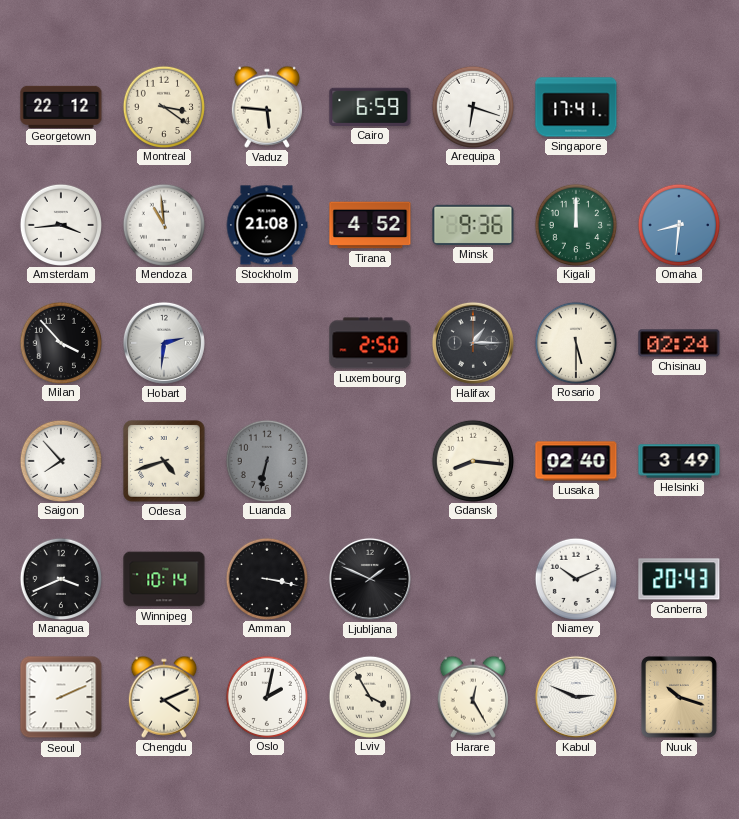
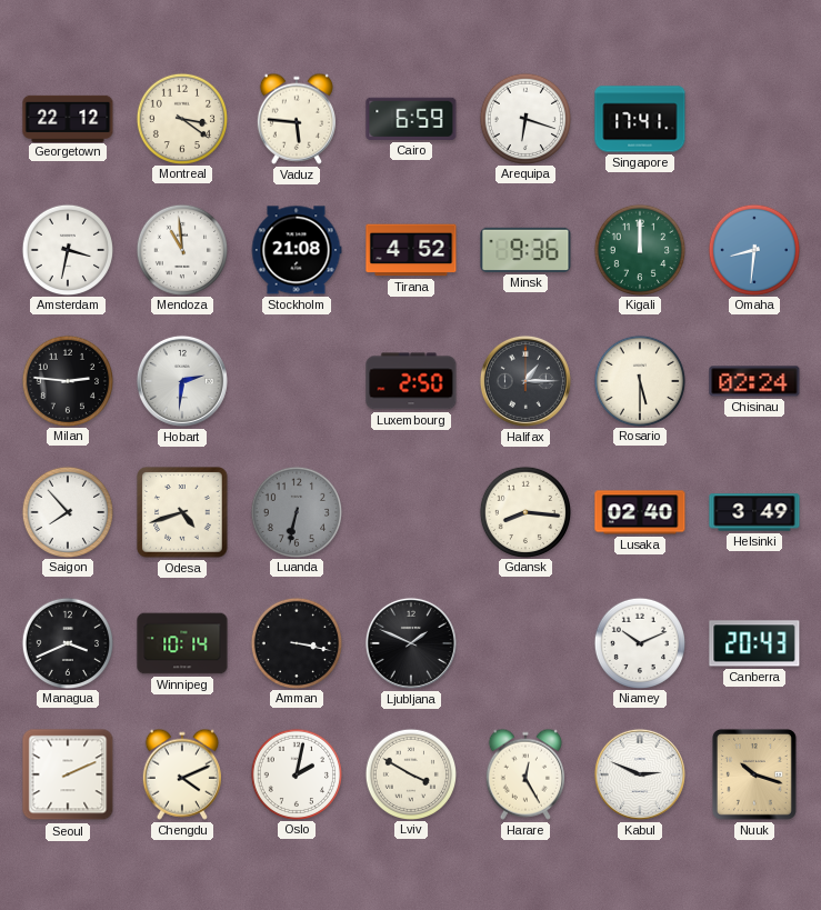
Amsterdam: 3:44 -> 3:32
Milan: 3:53 -> 2:46
Lviv: 3:55 -> 3:50
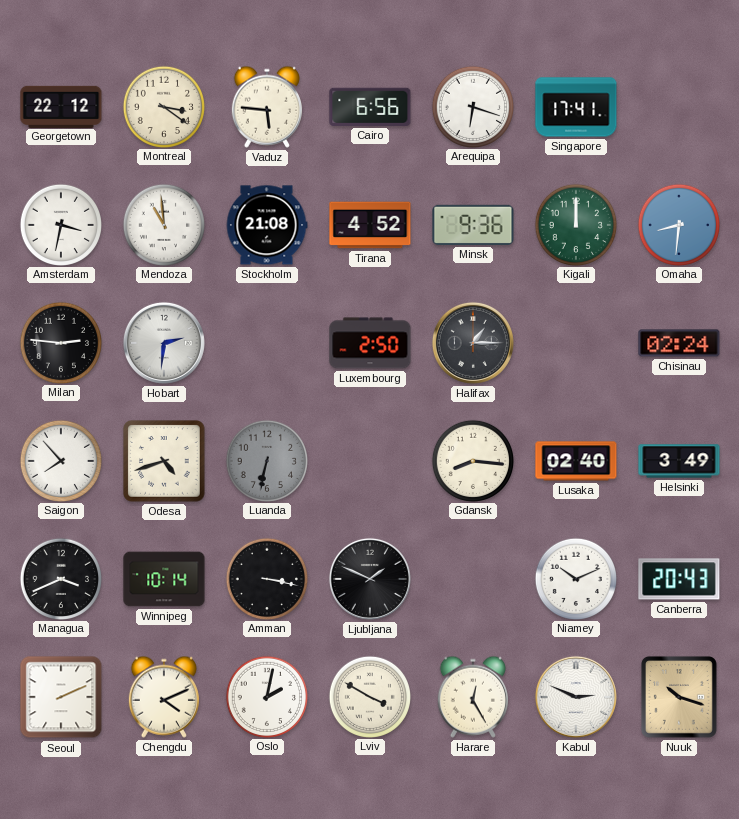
Cairo: 6:59 -> 6:56
Rosario: 5:30 -> none
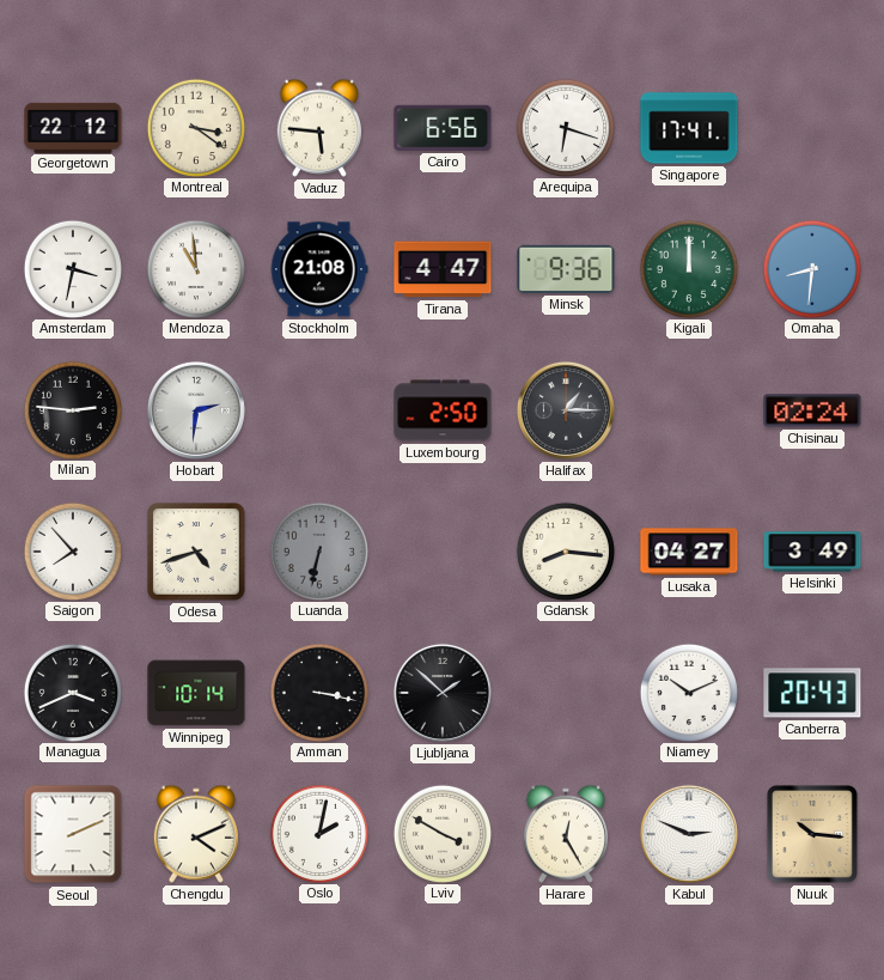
Tirana: 4:52 -> 4:47
Lusaka: 02:40 -> 04:27
Ljubljana: 1:49 -> 1:52
Nuuk: 10:18 -> 10:16
